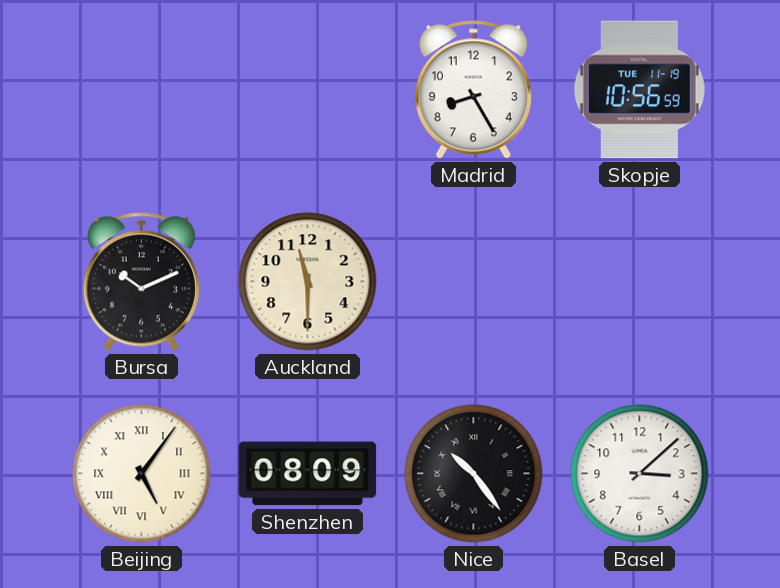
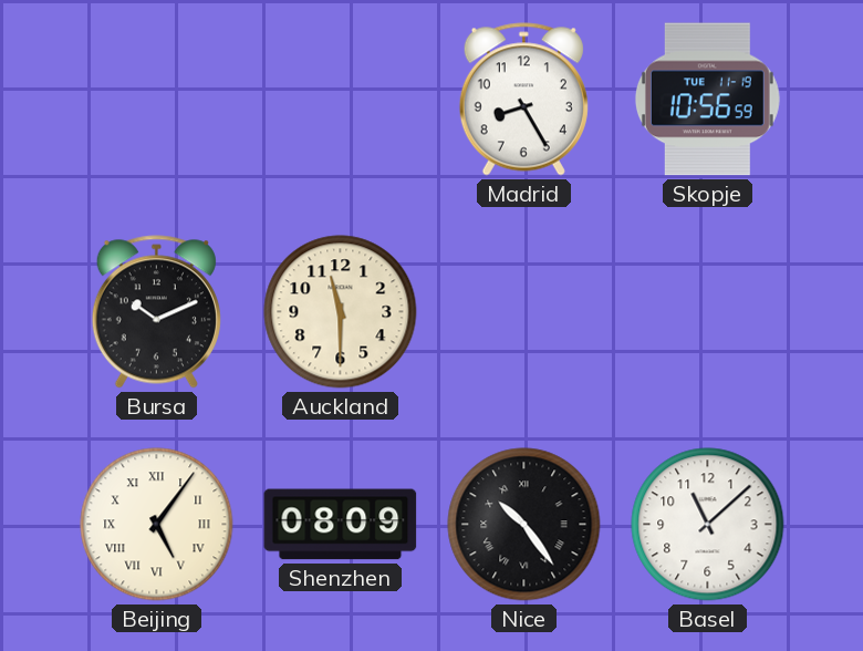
Basel: 3:08 -> 11:08
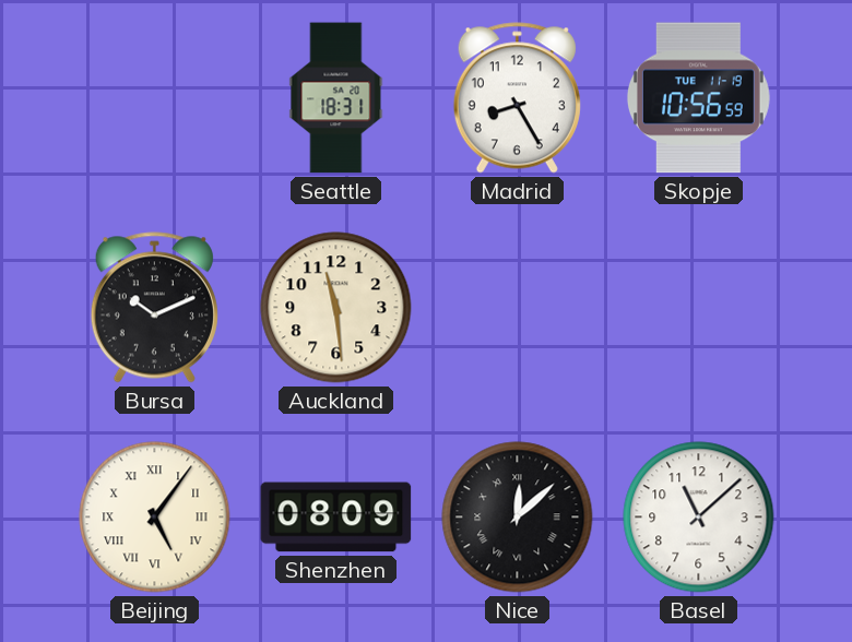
Seattle: none -> 18:31
Auckland: 11:30 -> 11:29
Nice: 10:24 -> 12:08
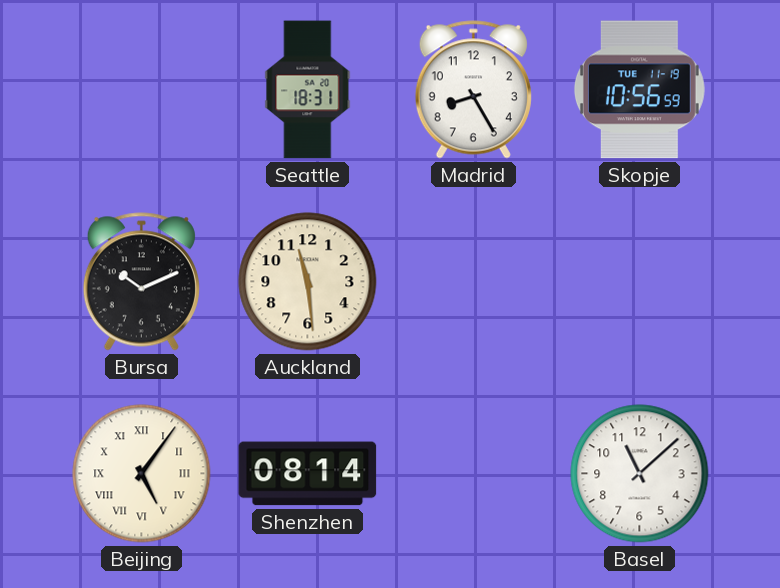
Shenzhen: 08:09 -> 08:14
Nice: 12:08 -> none
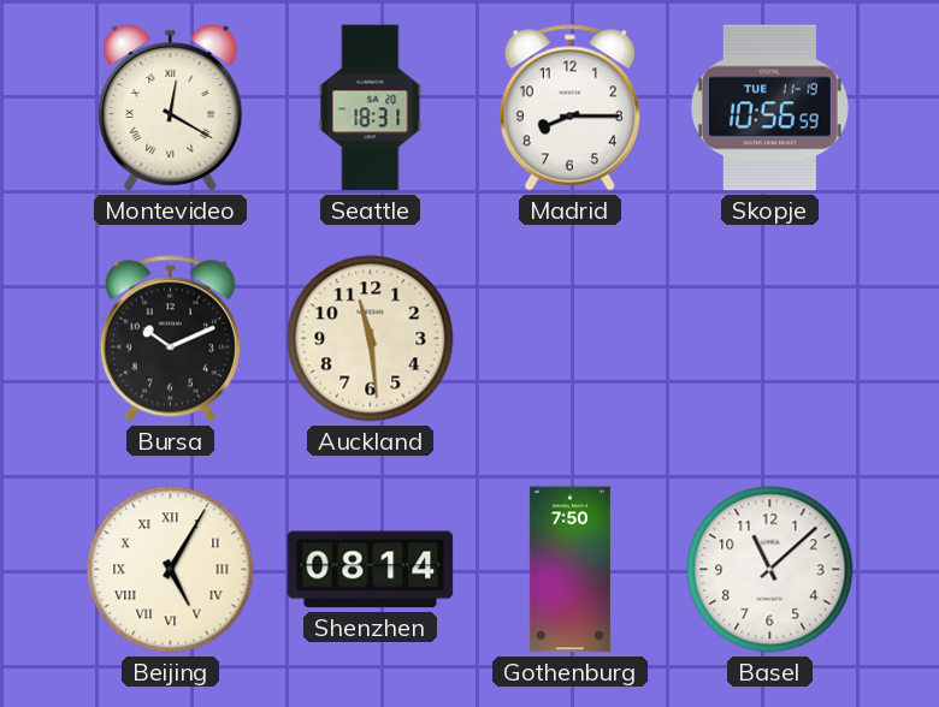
Montevideo: none -> 12:20
Madrid: 8:25 -> 8:15
Beijing: 5:06 -> 5:05
Gothenburg: none -> 7:50
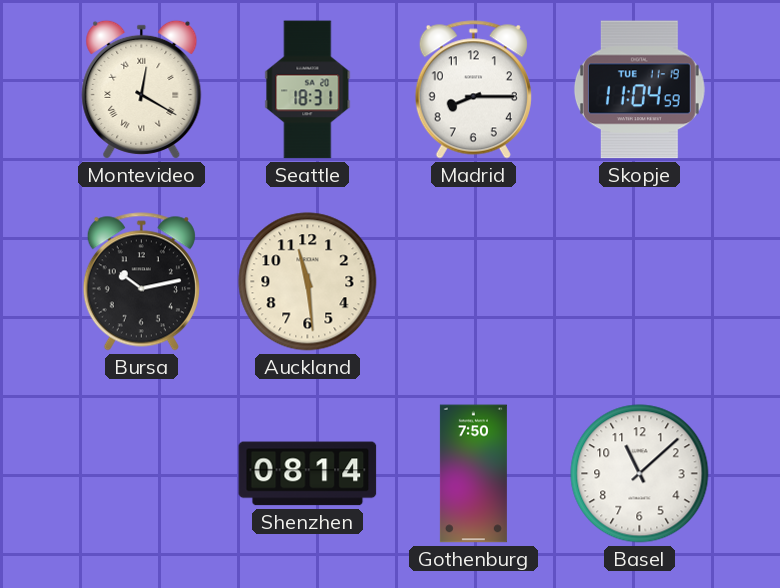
Skopje: 10:56 -> 11:04
Bursa: 10:11 -> 10:13
Beijing: 5:05 -> none
